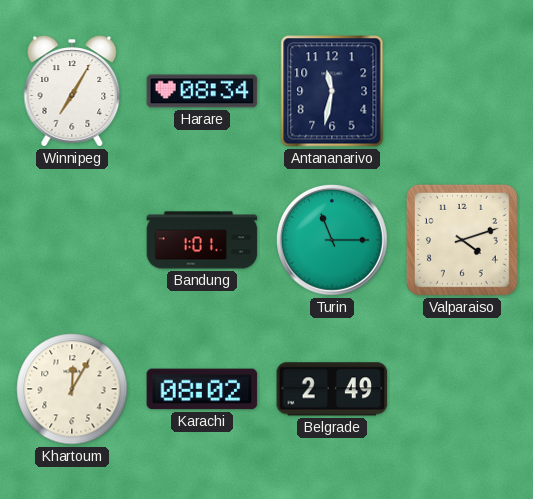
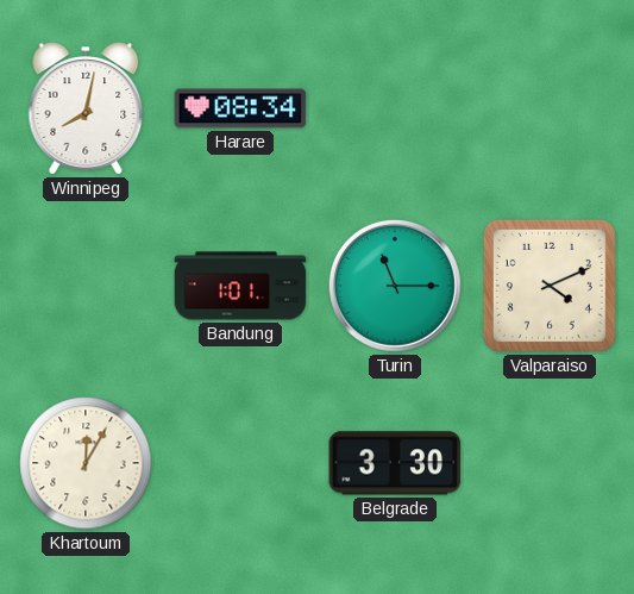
Winnipeg: 7:05 -> 8:02
Antananarivo: 11:32 -> none
Valparaiso: 4:12 -> 4:11
Karachi: 08:02 -> none
Belgrade: 2:49 -> 3:30
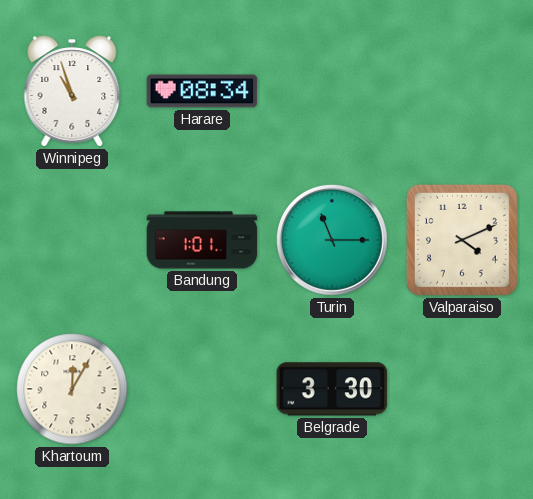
Winnipeg: 8:02 -> 10:57
